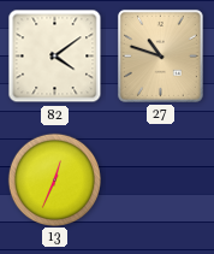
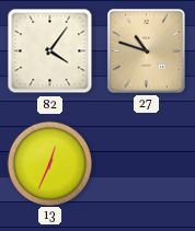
82: 4:09 -> 4:06
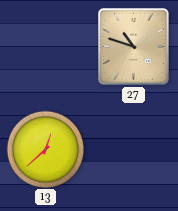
82: 4:06 -> none
13: 12:34 -> 12:38
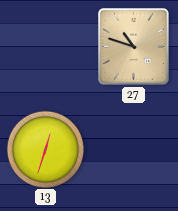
13: 12:38 -> 12:33
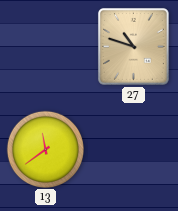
13: 12:33 -> 11:39
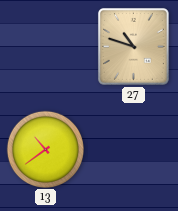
13: 11:39 -> 10:39
